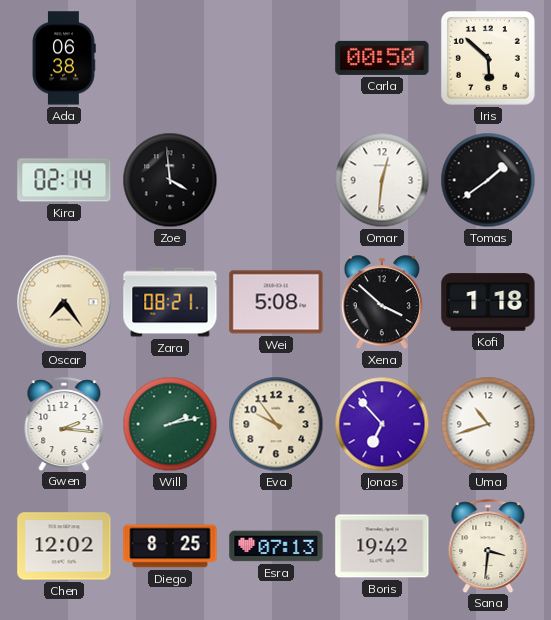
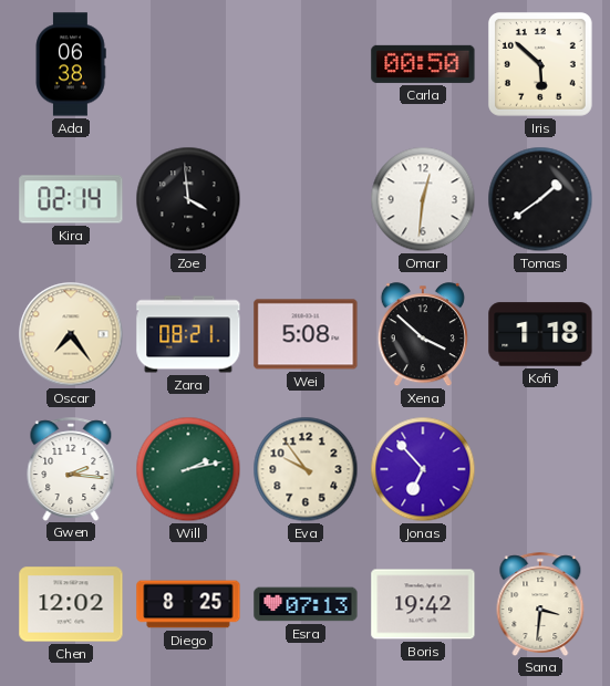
Uma: 10:42 -> none
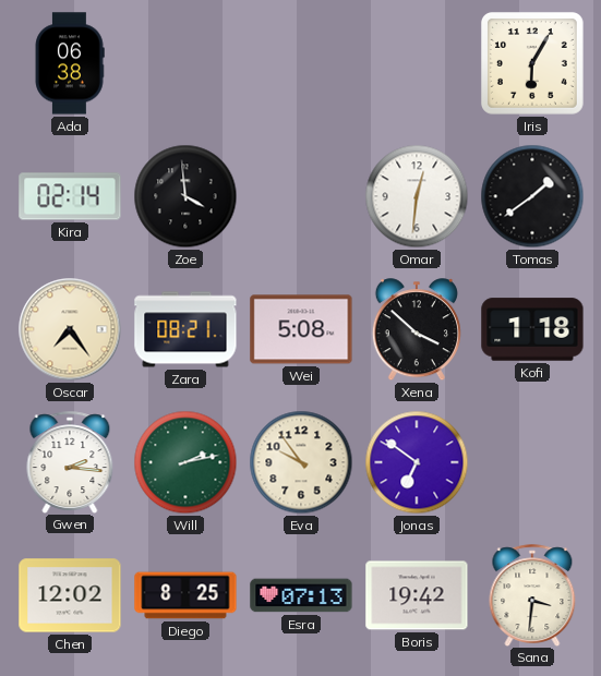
Carla: 00:50 -> none
Iris: 5:52 -> 6:05
Jonas: 6:53 -> 6:51
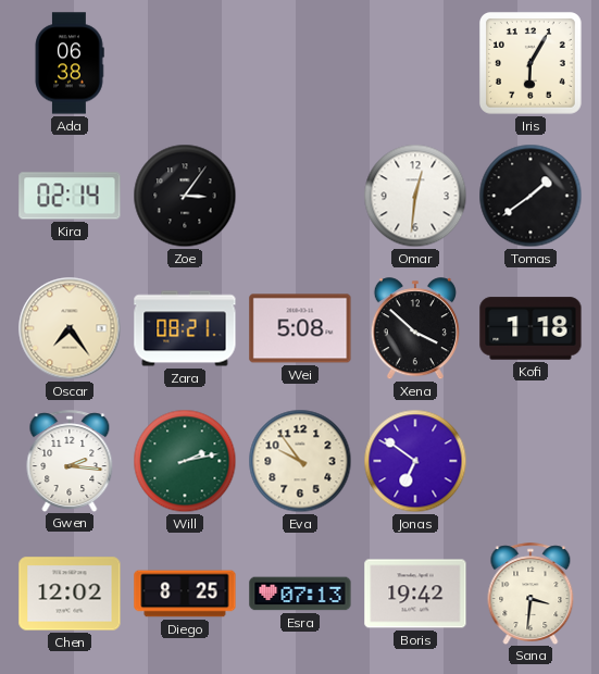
Zoe: 3:59 -> 3:06
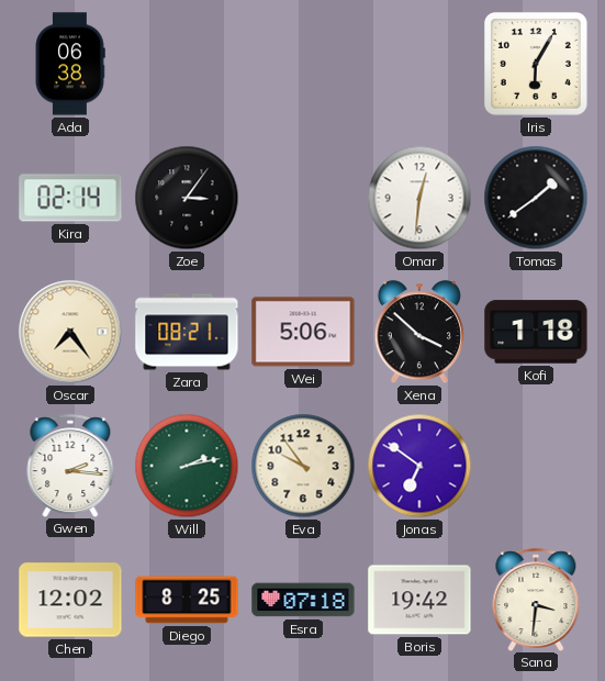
Wei: 5:08 -> 5:06
Esra: 07:13 -> 07:18
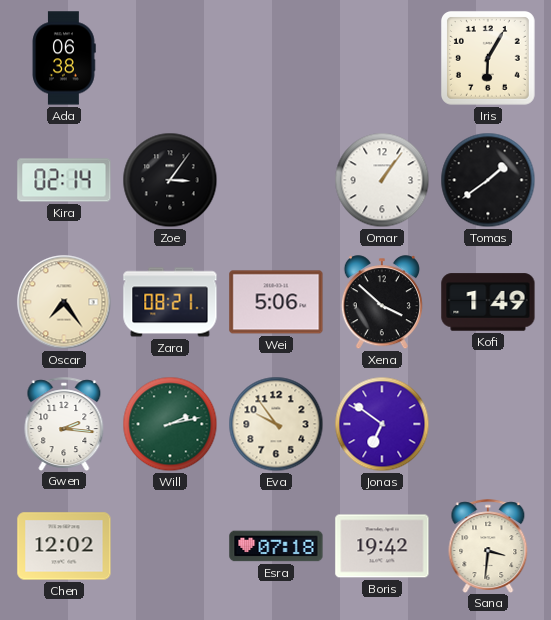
Omar: 12:31 -> 1:06
Kofi: 1:18 -> 1:49
Diego: 8:25 -> none
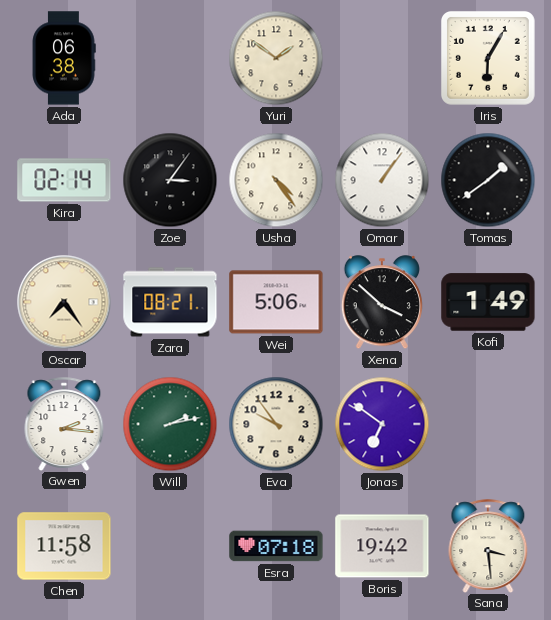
Yuri: none -> 1:51
Usha: none -> 4:24
Chen: 12:02 -> 11:58
Sana: 3:31 -> 3:29
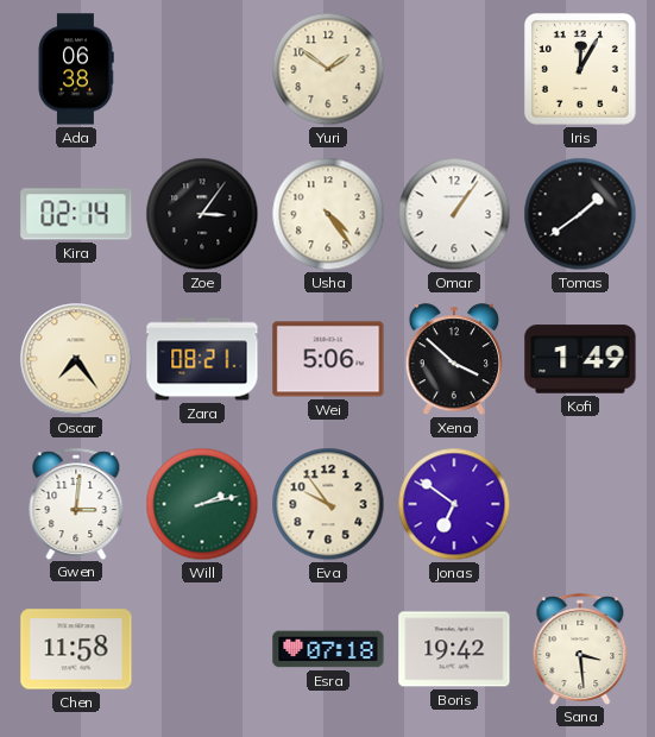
Iris: 6:05 -> 12:05
Gwen: 2:16 -> 3:01
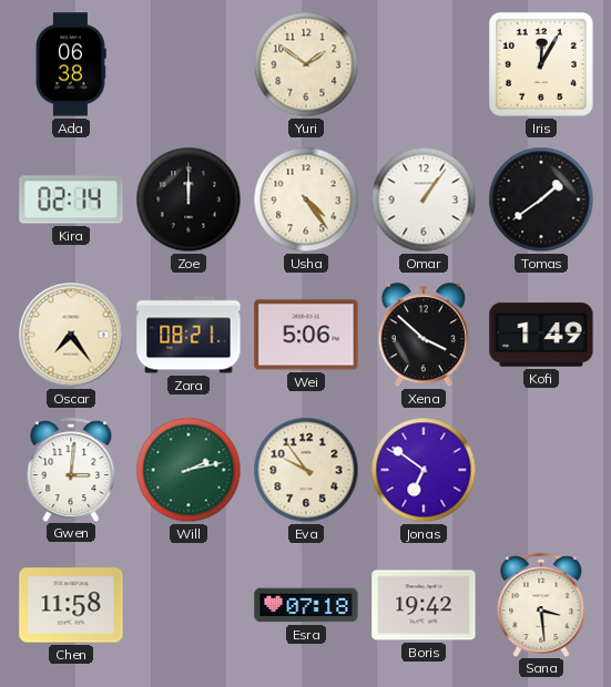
Zoe: 3:06 -> 12:00
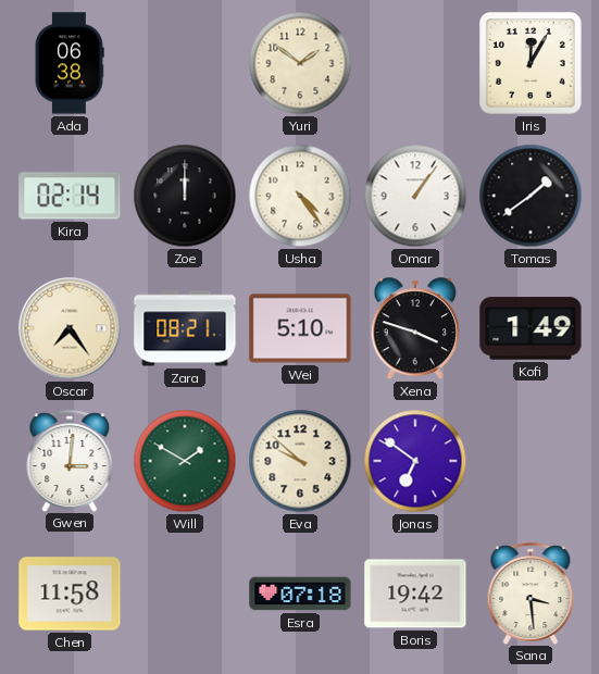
Wei: 5:06 -> 5:10
Xena: 3:52 -> 3:48
Will: 2:13 -> 1:50
Eva: 9:54 -> 9:52
